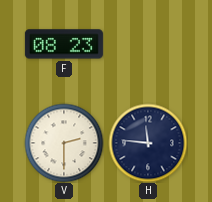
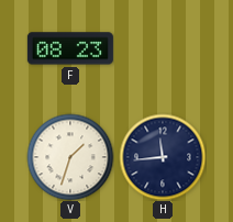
V: 2:30 -> 1:33
H: 11:46 -> 11:44
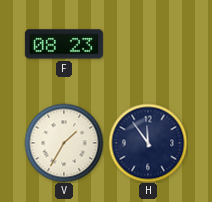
V: 1:33 -> 1:35
H: 11:44 -> 11:54
